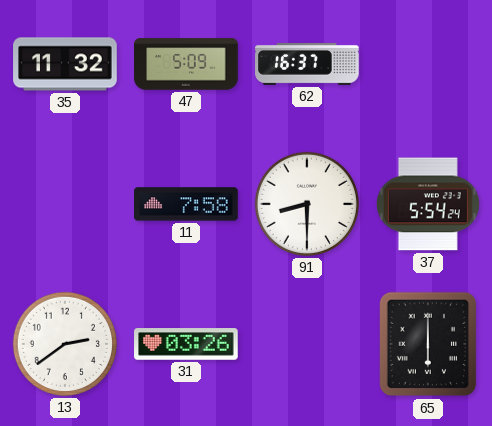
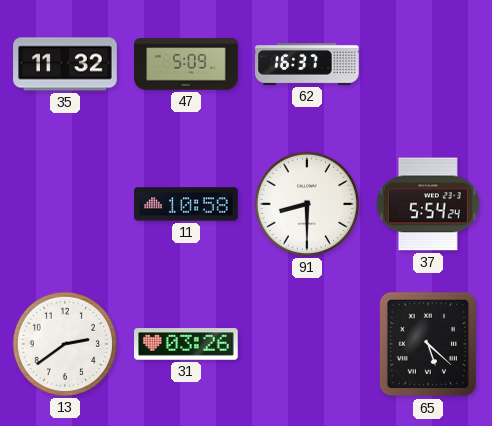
11: 7:58 -> 10:58
65: 6:00 -> 5:22
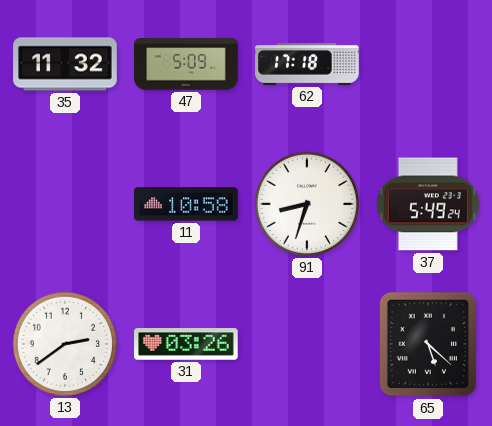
62: 16:37 -> 17:18
91: 8:30 -> 8:33
37: 5:54 -> 5:49
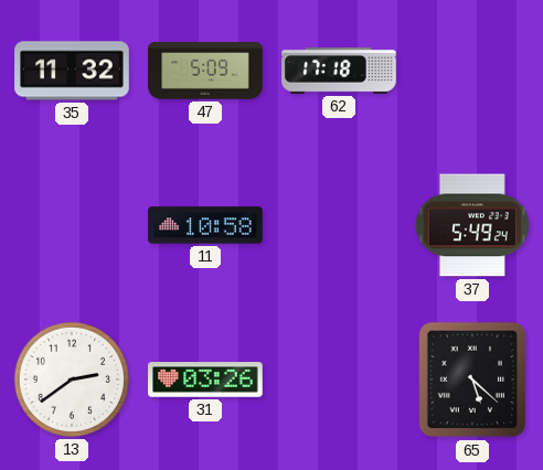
91: 8:33 -> none
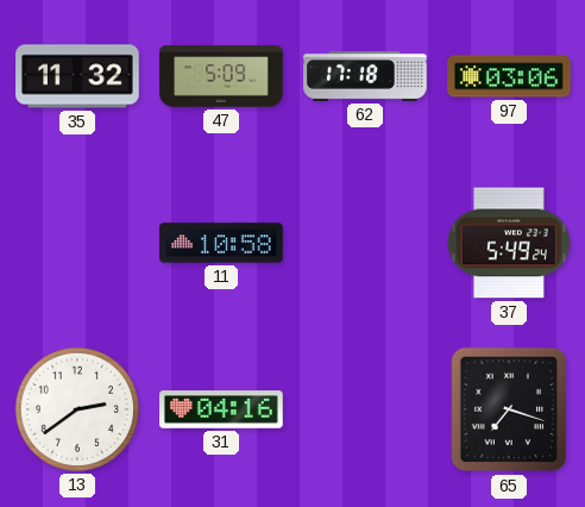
97: none -> 03:06
31: 03:26 -> 04:16
65: 5:22 -> 7:18
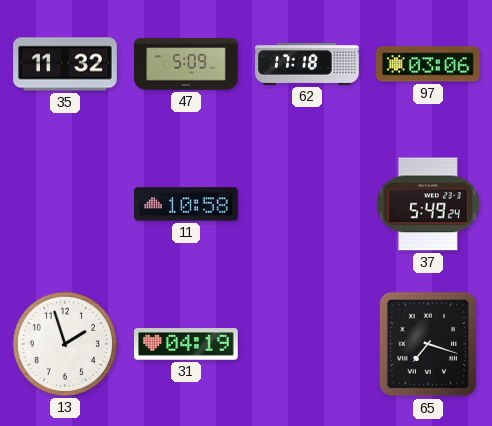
13: 2:39 -> 1:57
31: 04:16 -> 04:19
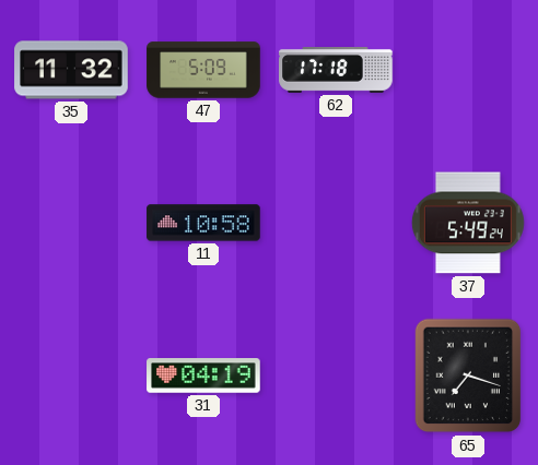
97: 03:06 -> none
13: 1:57 -> none
